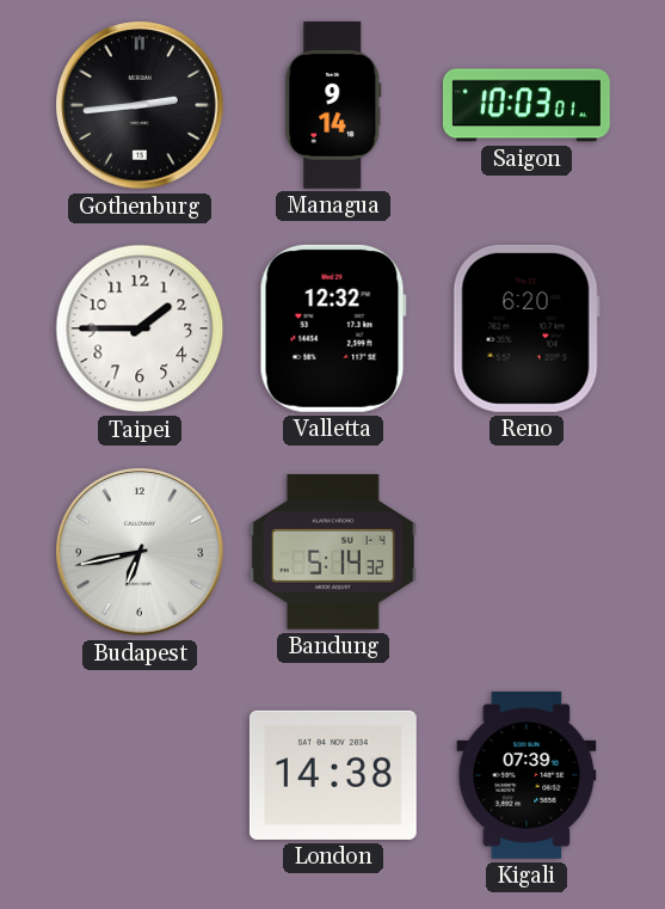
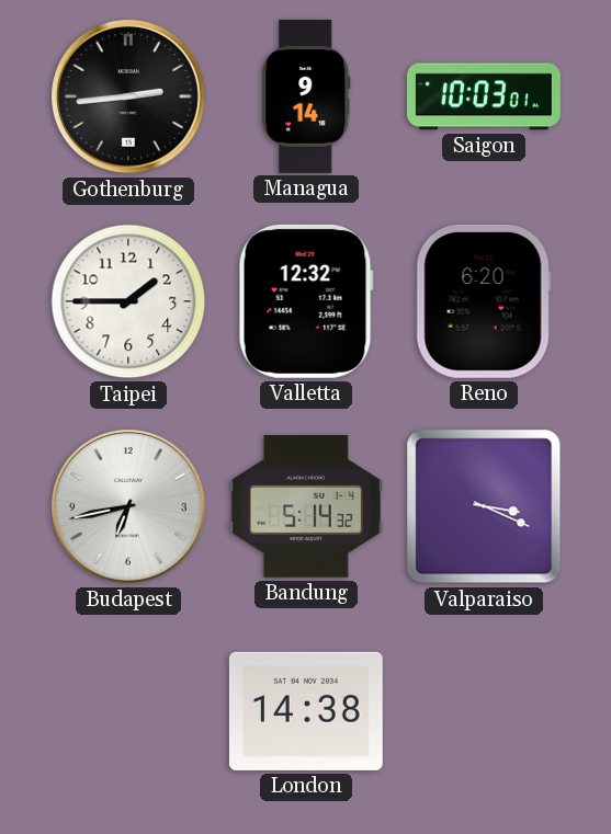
Valparaiso: none -> 3:19
Kigali: 07:39 -> none
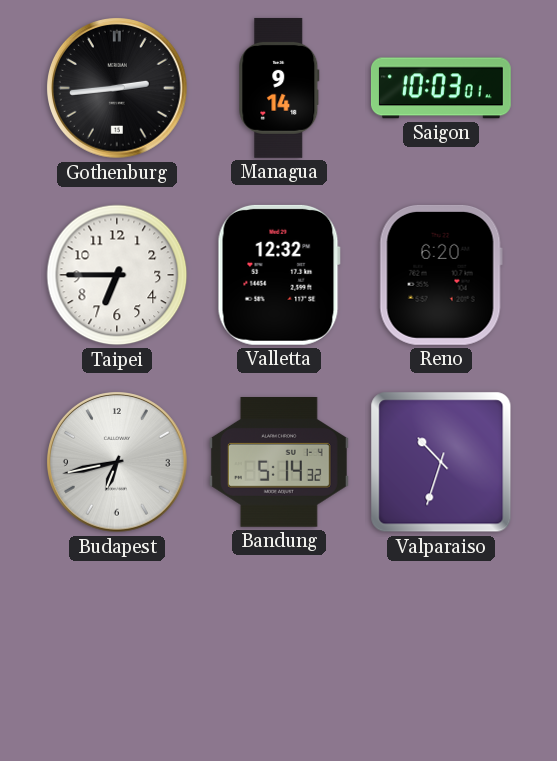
Taipei: 1:45 -> 6:45
Valparaiso: 3:19 -> 10:33
London: 14:38 -> none
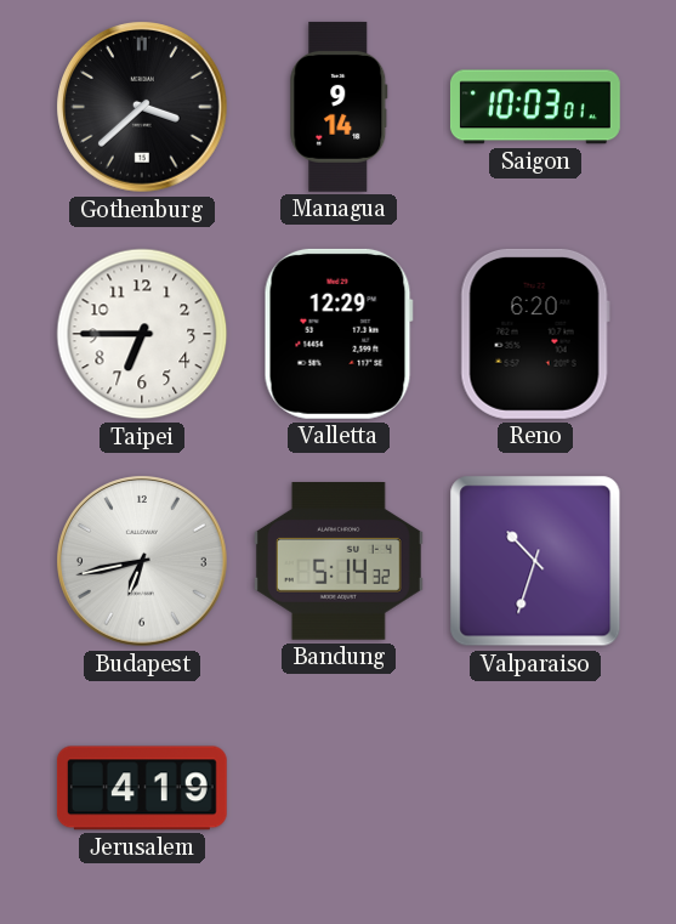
Gothenburg: 2:44 -> 3:38
Valletta: 12:32 -> 12:29
Jerusalem: none -> 4:19
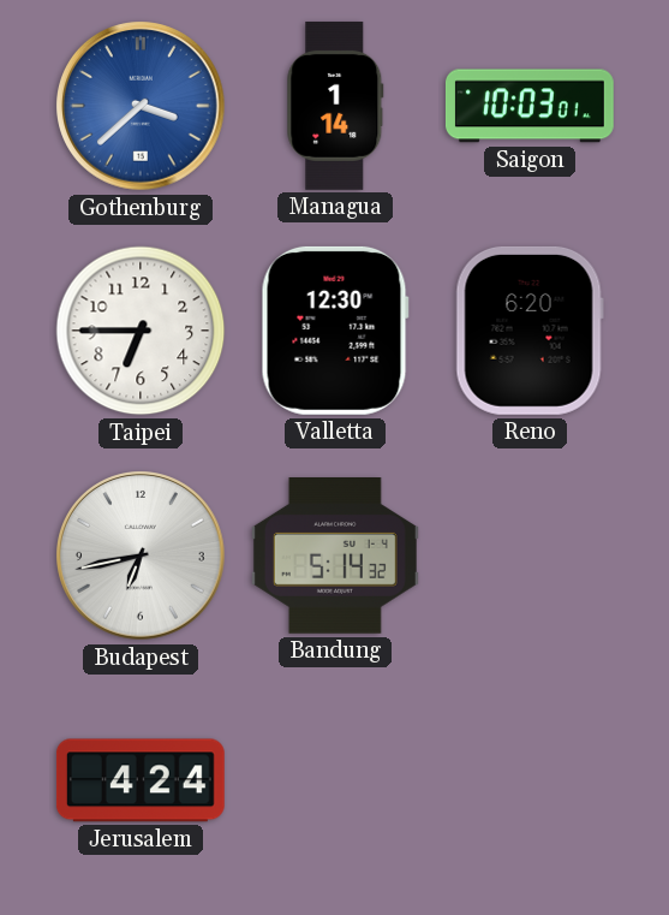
Gothenburg dial: black -> blue
Managua: 9:14 -> 1:14
Valletta: 12:29 -> 12:30
Valparaiso: 10:33 -> none
Jerusalem: 4:19 -> 4:24
